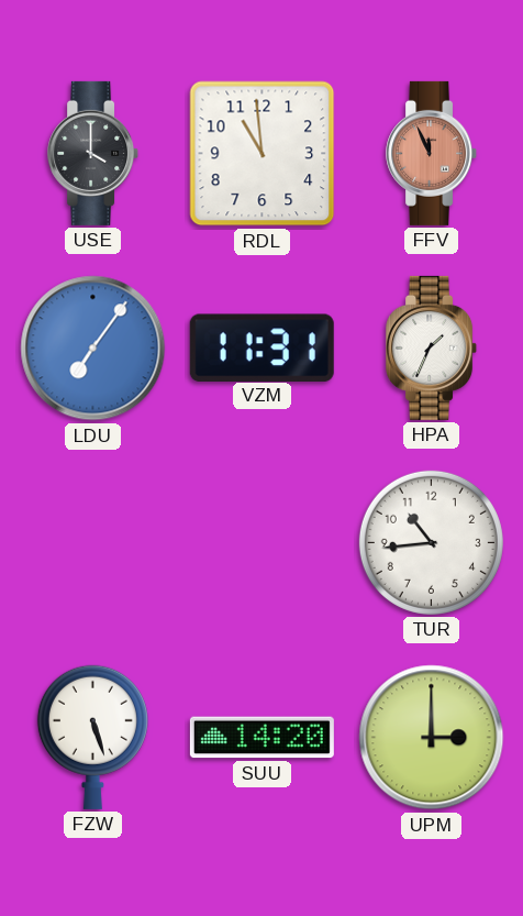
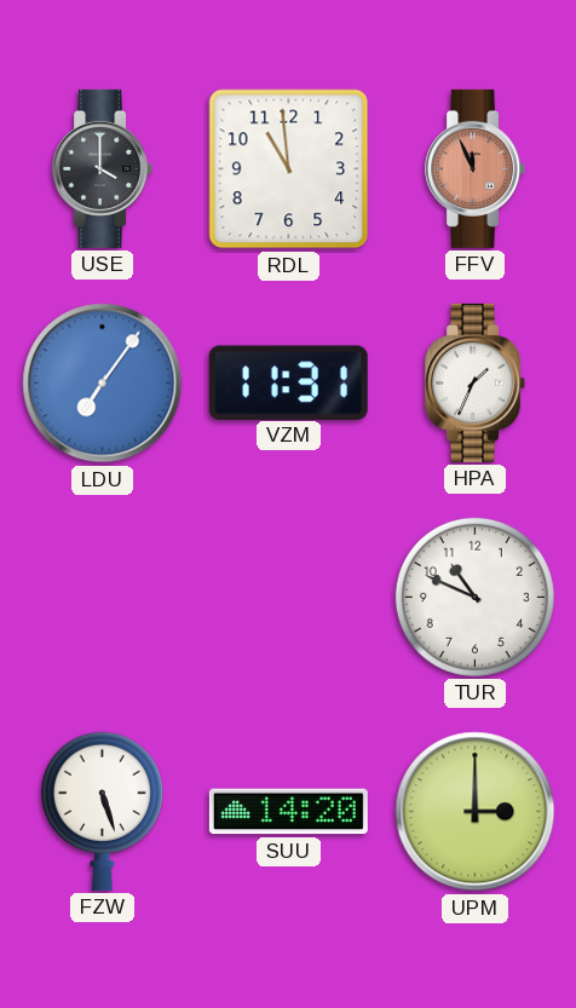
TUR: 10:44 -> 10:49
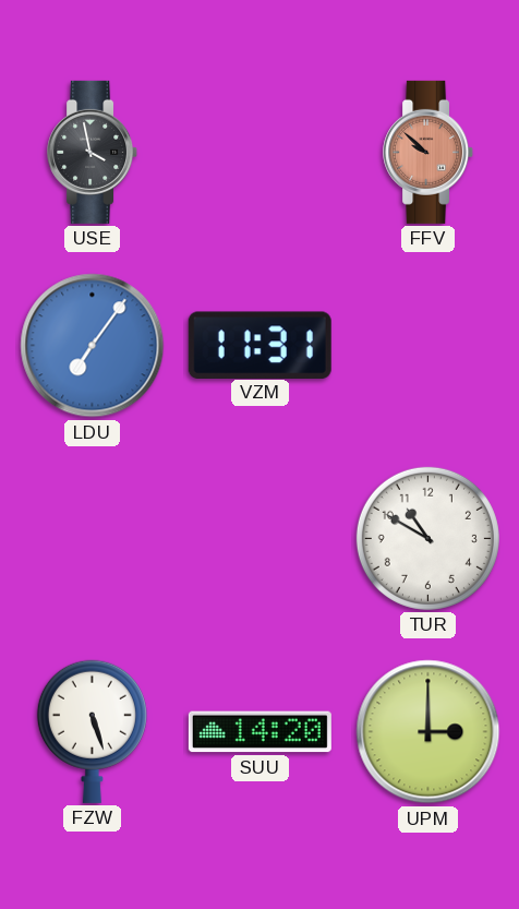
USE: 4:00 -> 3:58
RDL: 10:59 -> none
FFV: 11:56 -> 9:52
HPA: 1:34 -> none
TUR: 10:49 -> 10:50
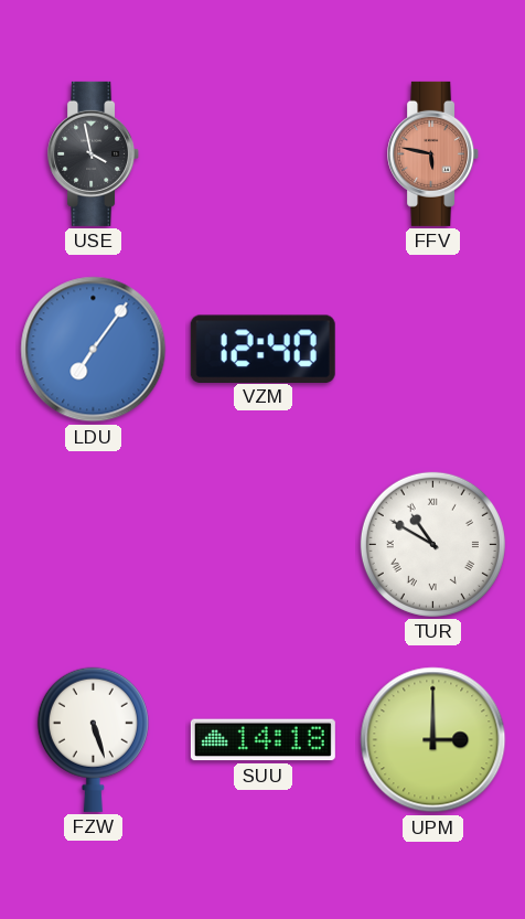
FFV: 9:52 -> 5:47
VZM: 11:31 -> 12:40
TUR numerals: Arabic -> Roman
SUU: 14:20 -> 14:18
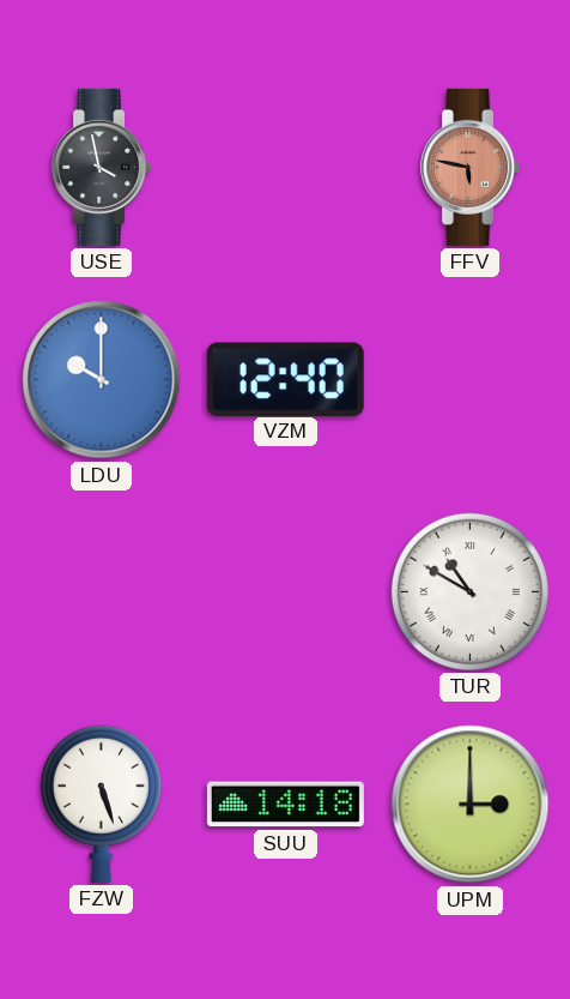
LDU: 7:06 -> 10:00
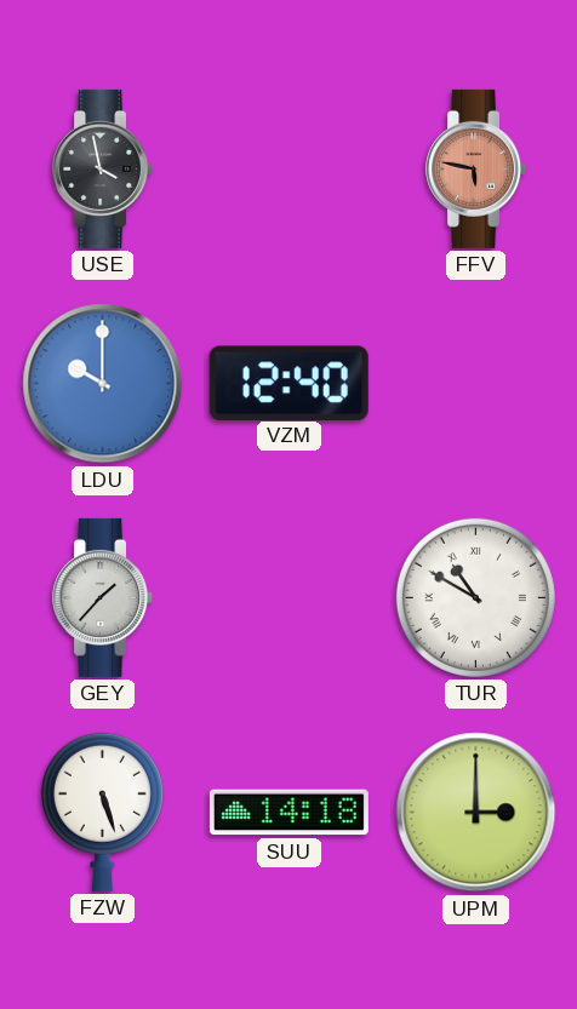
GEY: none -> 1:37
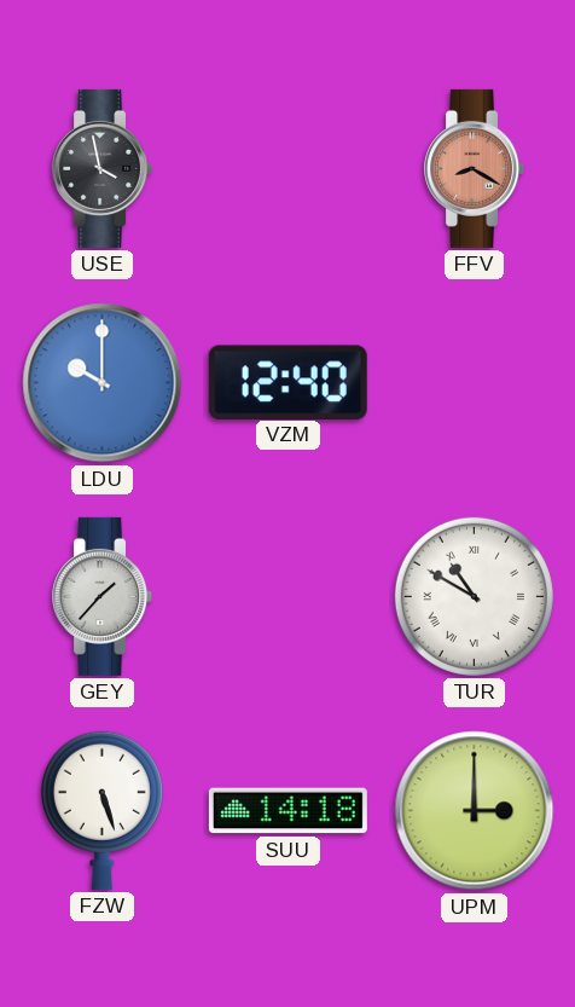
FFV: 5:47 -> 8:20
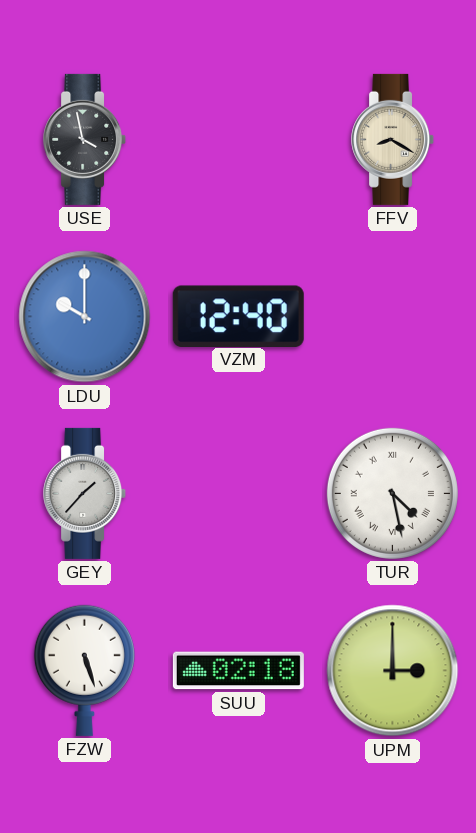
FFV dial: salmon -> cream
TUR: 10:50 -> 4:28
SUU: 14:18 -> 02:18
